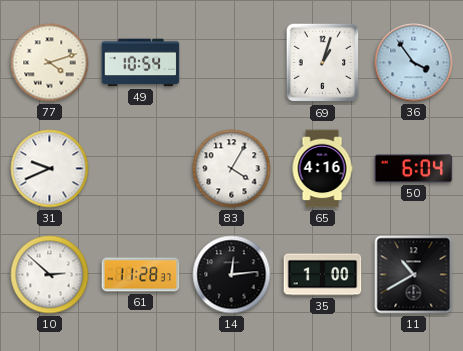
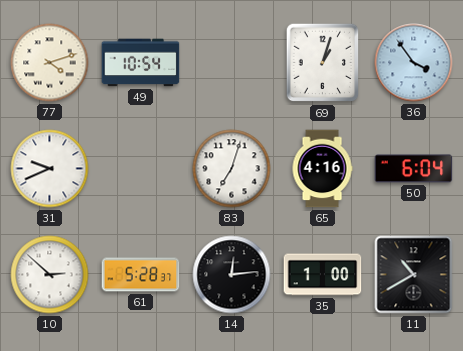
83: 4:05 -> 7:03
61: 11:28 -> 5:28
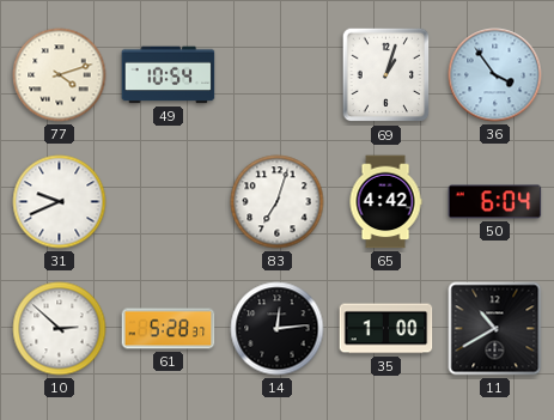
65: 4:16 -> 4:42
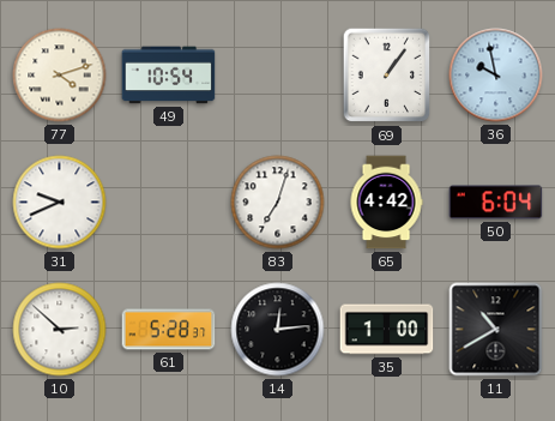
69: 1:03 -> 1:06
36: 3:54 -> 9:58
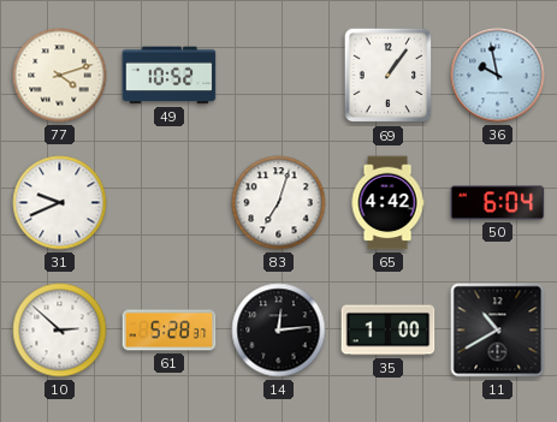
49: 10:54 -> 10:52
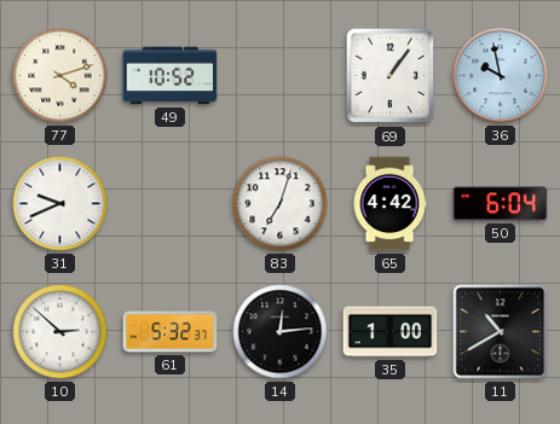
61: 5:28 -> 5:32
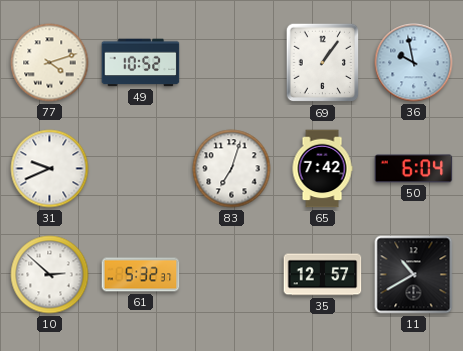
65: 4:42 -> 7:42
14: 12:14 -> none
35: 1:00 -> 12:57
